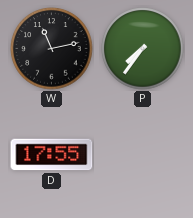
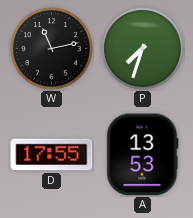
P: 7:36 -> 7:33
A: none -> 13:53
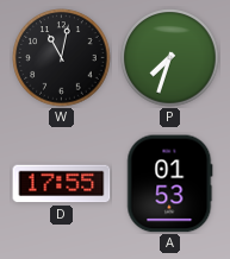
W: 11:13 -> 11:02
A: 13:53 -> 01:53
